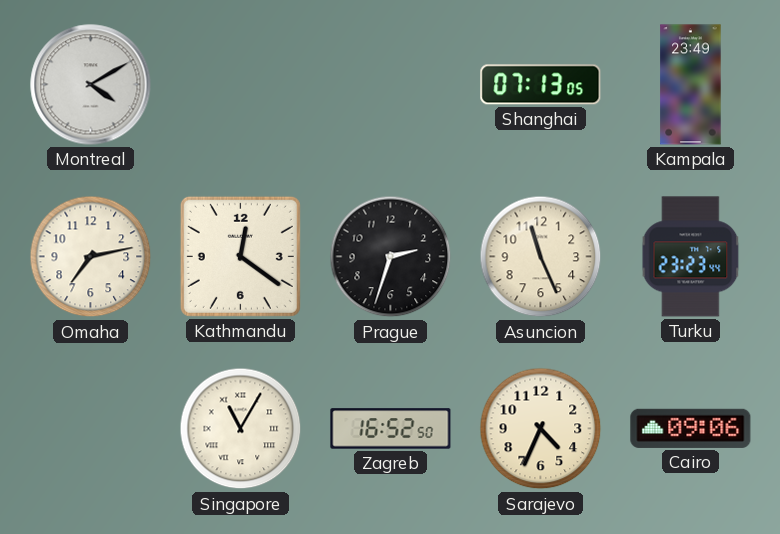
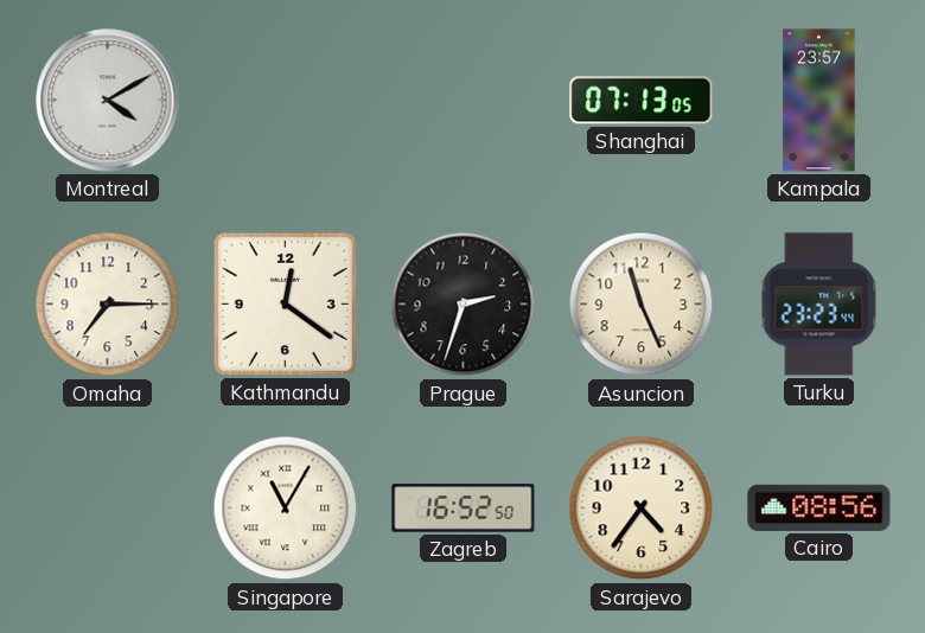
Kampala: 23:49 -> 23:57
Omaha: 7:13 -> 7:15
Sarajevo: 4:34 -> 4:36
Cairo: 09:06 -> 08:56
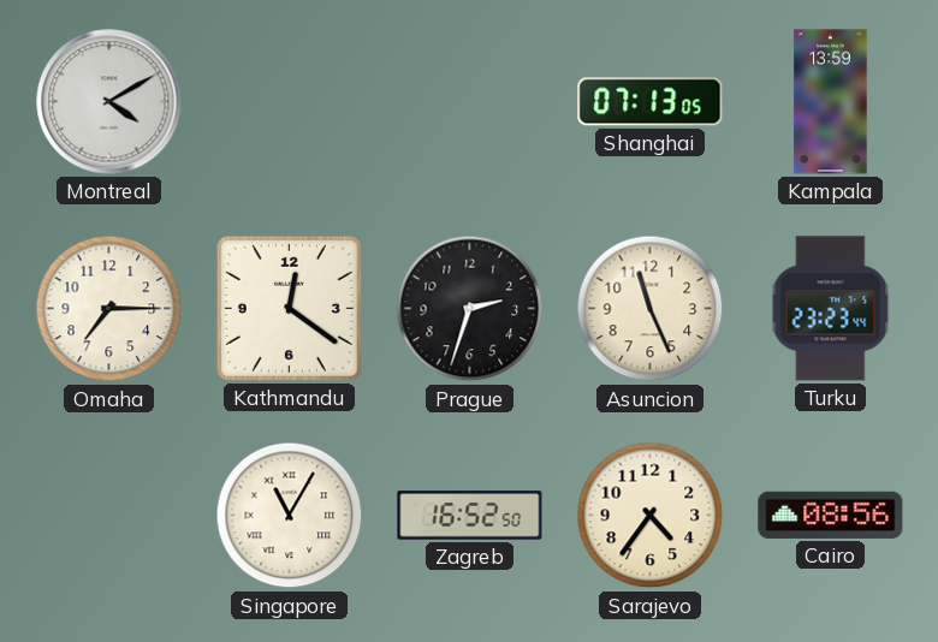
Kampala: 23:57 -> 13:59
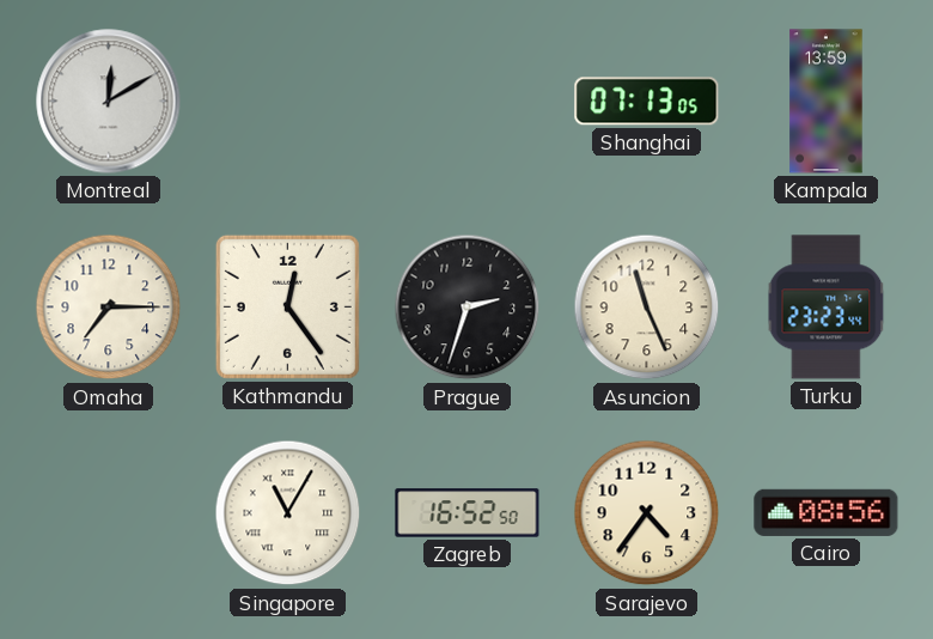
Montreal: 4:10 -> 12:10
Kathmandu: 12:21 -> 12:24
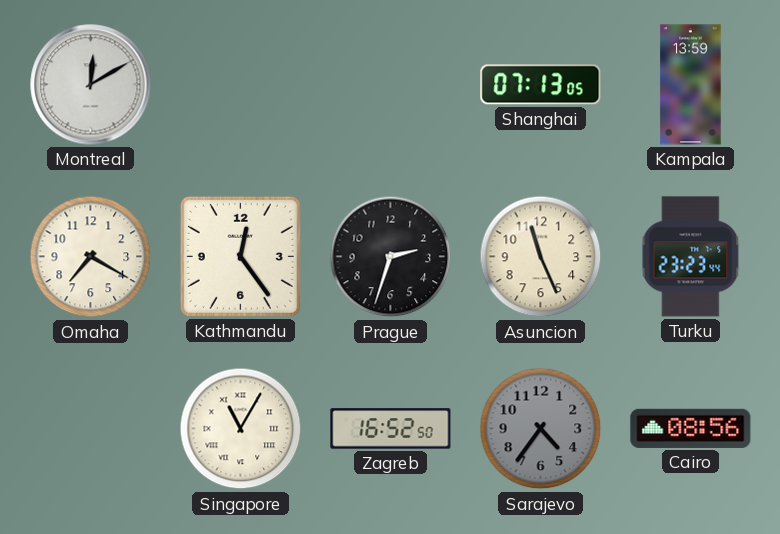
Omaha: 7:15 -> 7:20
Sarajevo dial: cream -> grey
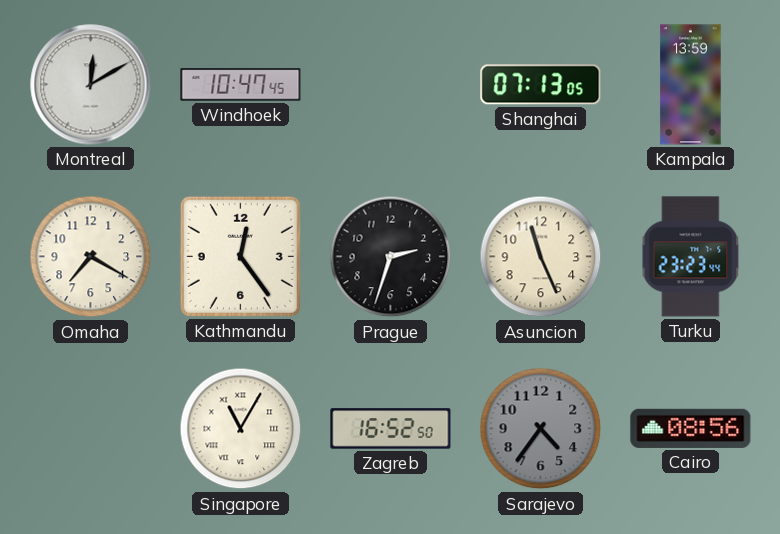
Windhoek: none -> 10:47
